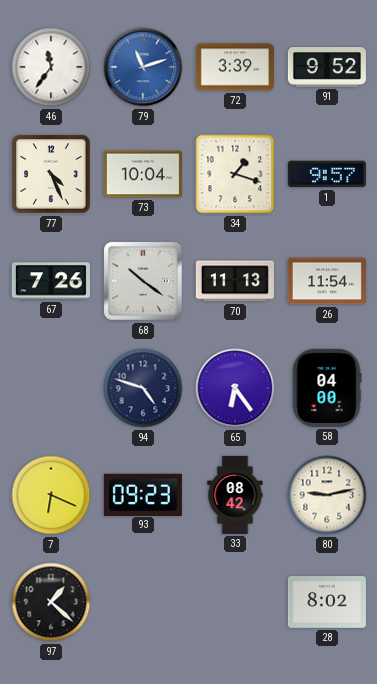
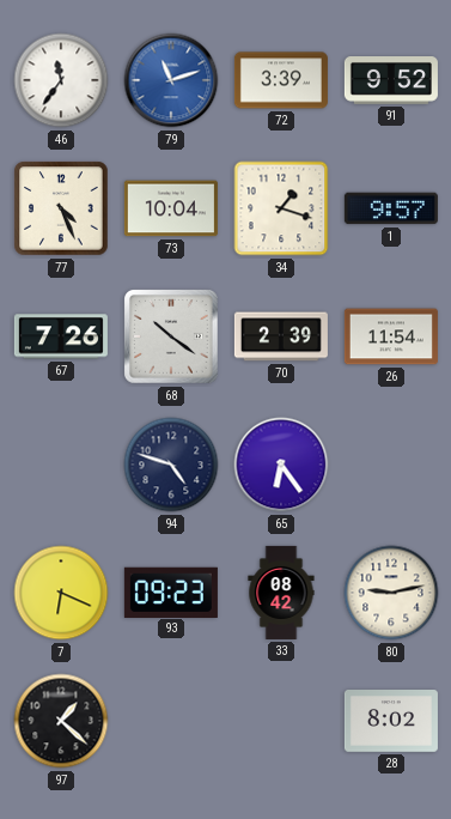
70: 11:13 -> 2:39
58: 04:00 -> none
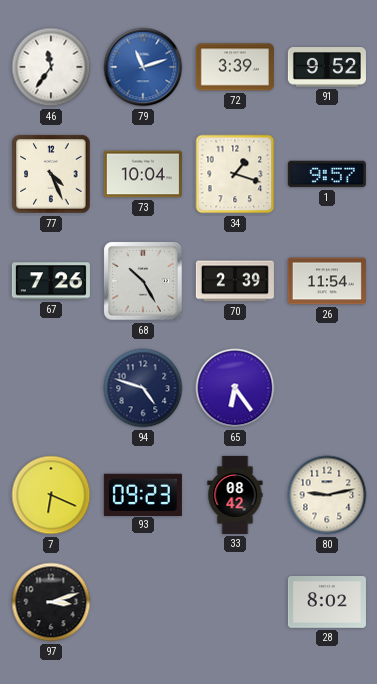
68: 10:21 -> 10:25
97: 1:22 -> 3:12
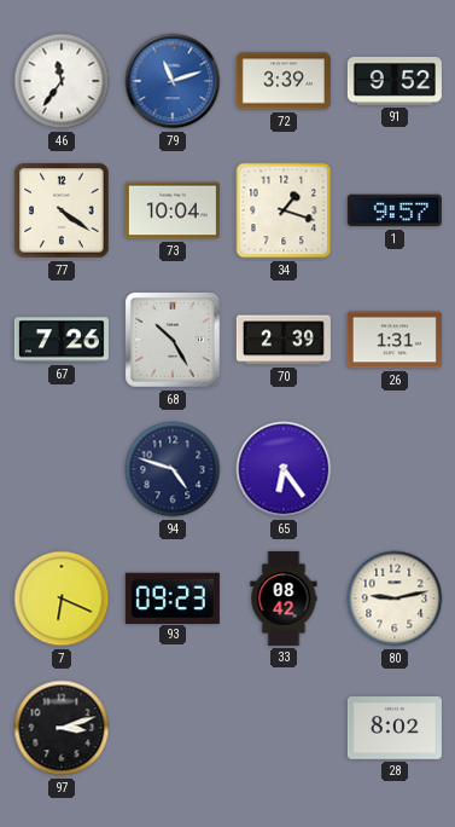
77: 4:26 -> 4:21
26: 11:54 -> 1:31
